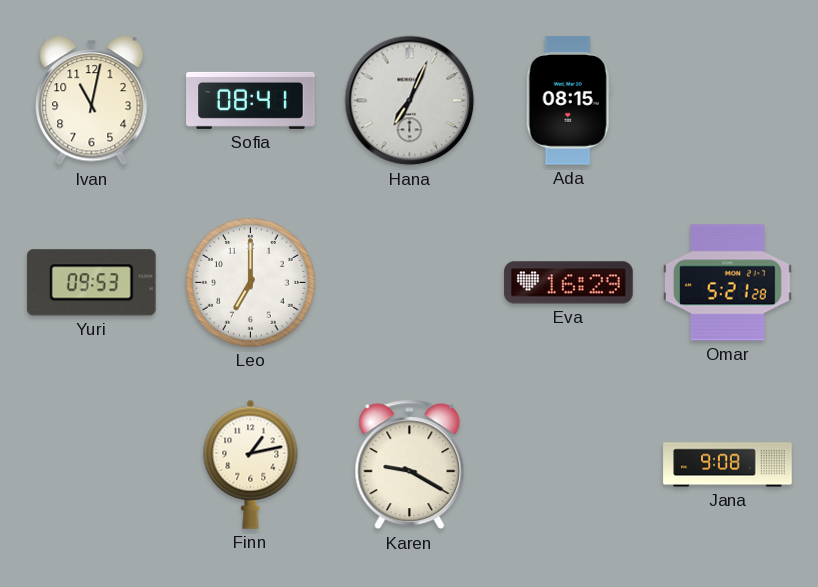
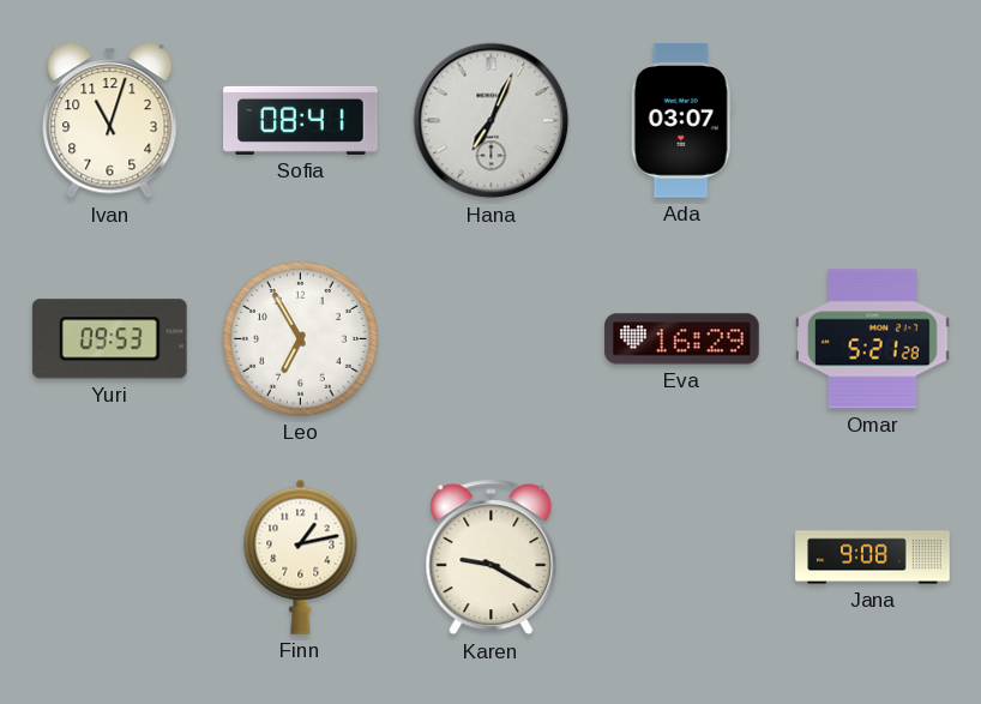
Ivan: 11:02 -> 11:03
Ada: 08:15 -> 03:07
Leo: 7:00 -> 6:55
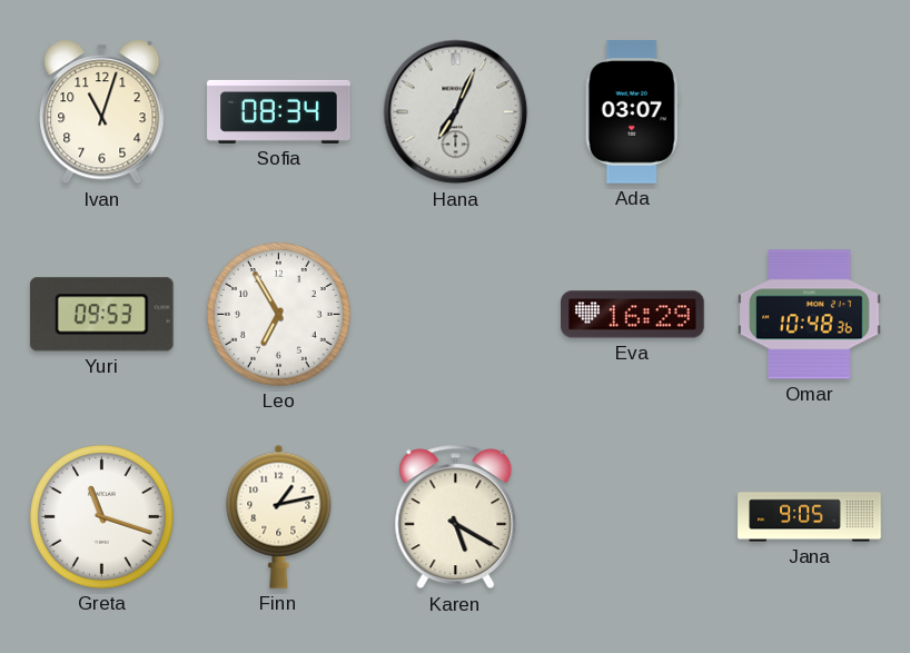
Sofia: 08:41 -> 08:34
Omar: 5:21 -> 10:48
Greta: none -> 11:18
Karen: 9:20 -> 5:20
Jana: 9:08 -> 9:05
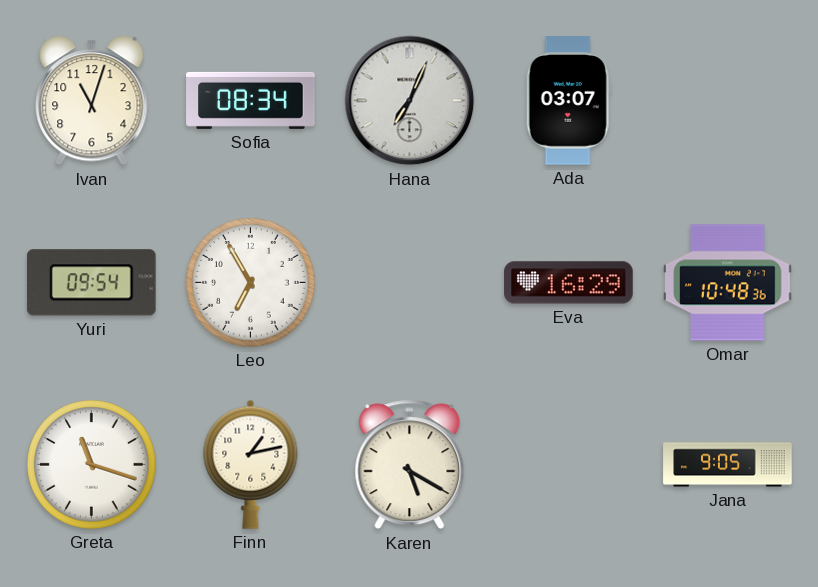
Yuri: 09:53 -> 09:54
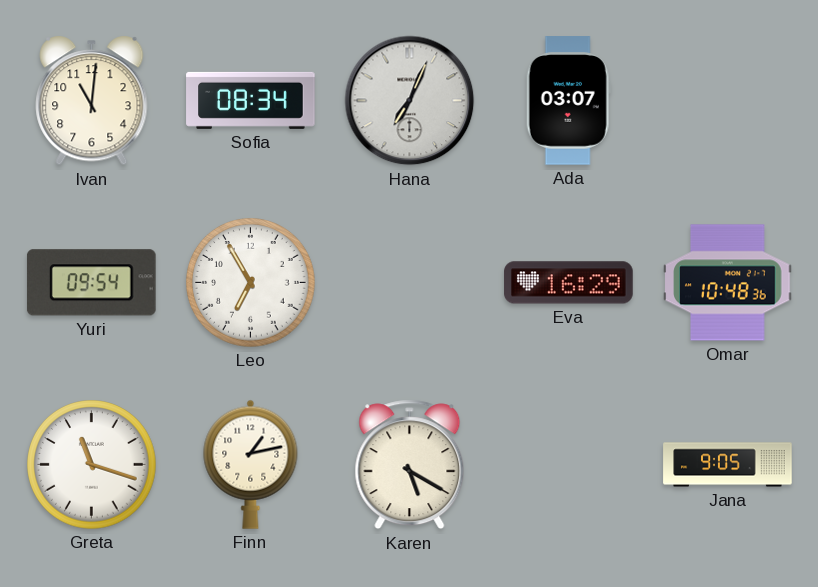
Ivan: 11:03 -> 11:01
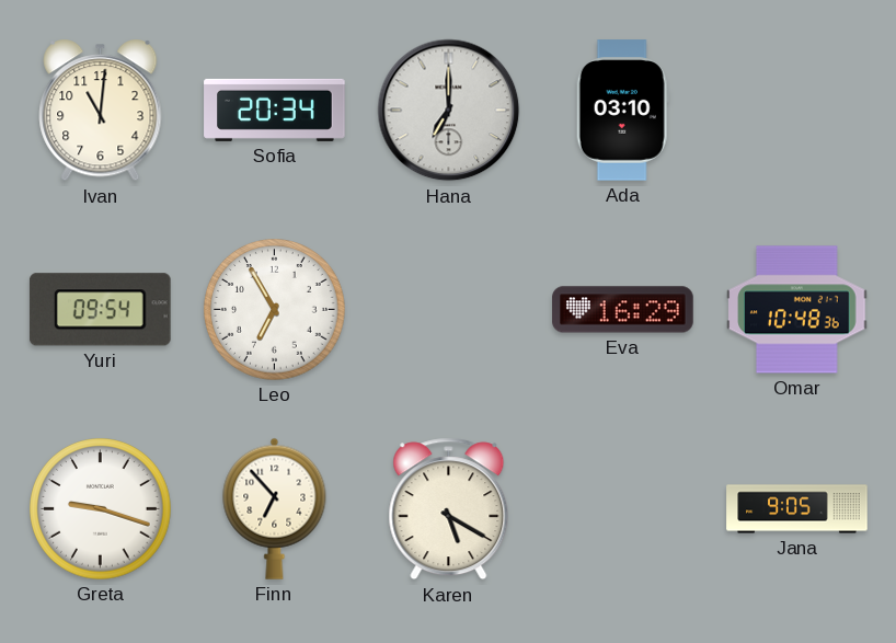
Sofia: 08:34 -> 20:34
Hana: 7:04 -> 7:00
Ada: 03:07 -> 03:10
Greta: 11:18 -> 9:18
Finn: 1:13 -> 6:53
